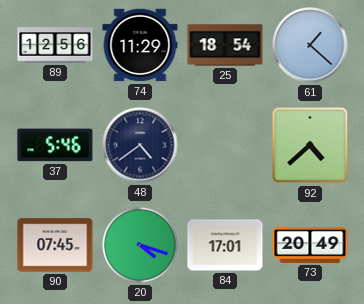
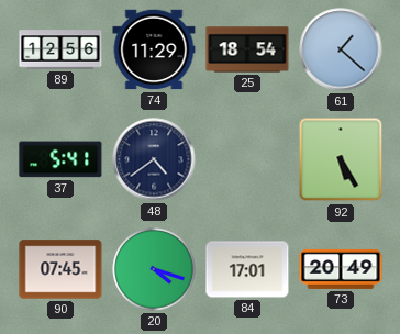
37: 5:46 -> 5:41
92: 4:38 -> 5:25
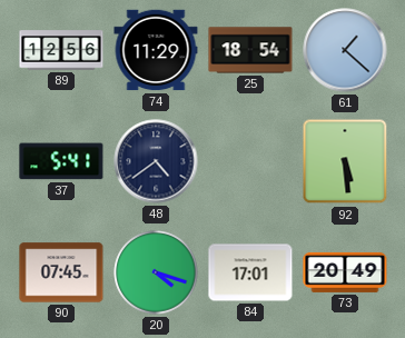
92: 5:25 -> 5:29
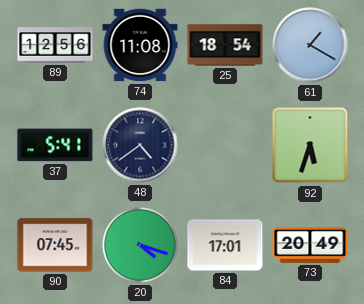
74: 11:29 -> 11:08
61: 1:22 -> 1:20
92: 5:29 -> 5:33
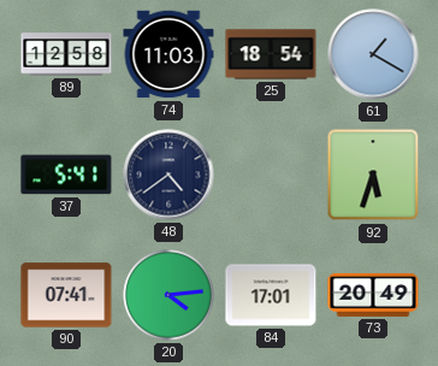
89: 12:56 -> 12:58
74: 11:08 -> 11:03
90: 07:45 -> 07:41
20: 4:18 -> 4:14
